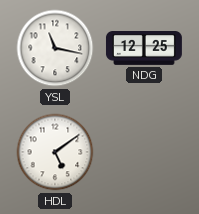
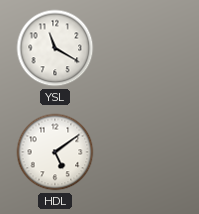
YSL: 11:17 -> 11:20
NDG: 12:25 -> none
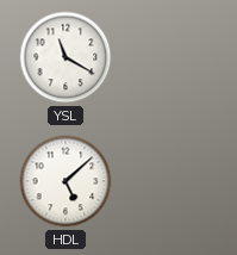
HDL: 5:09 -> 5:08
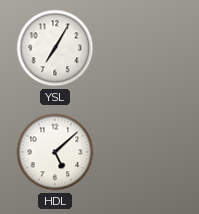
YSL: 11:20 -> 7:05
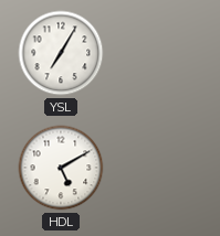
HDL: 5:08 -> 5:10
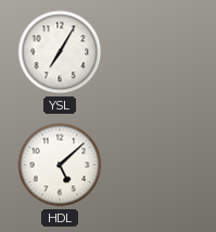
HDL: 5:10 -> 5:08
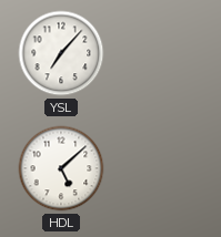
YSL: 7:05 -> 7:07
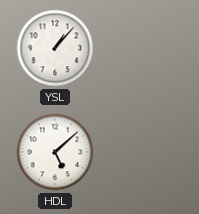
YSL: 7:07 -> 1:07
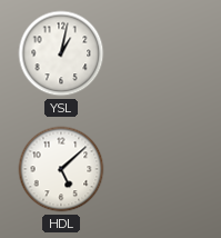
YSL: 1:07 -> 1:02
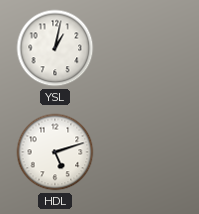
HDL: 5:08 -> 5:12
